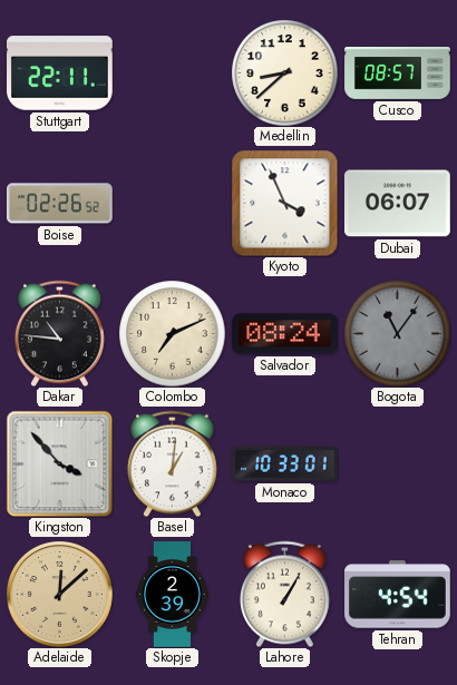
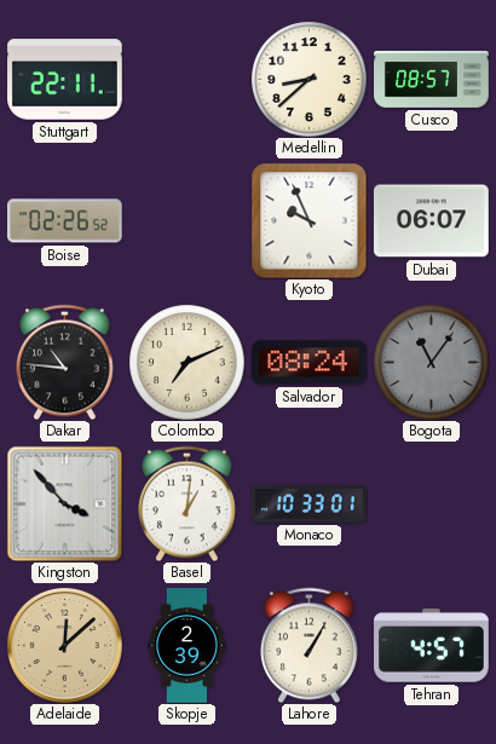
Kyoto: 3:56 -> 9:56
Tehran: 4:54 -> 4:57
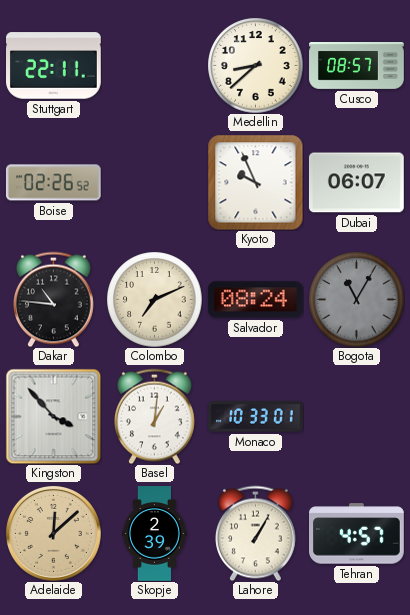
Bogota: 11:06 -> 11:05
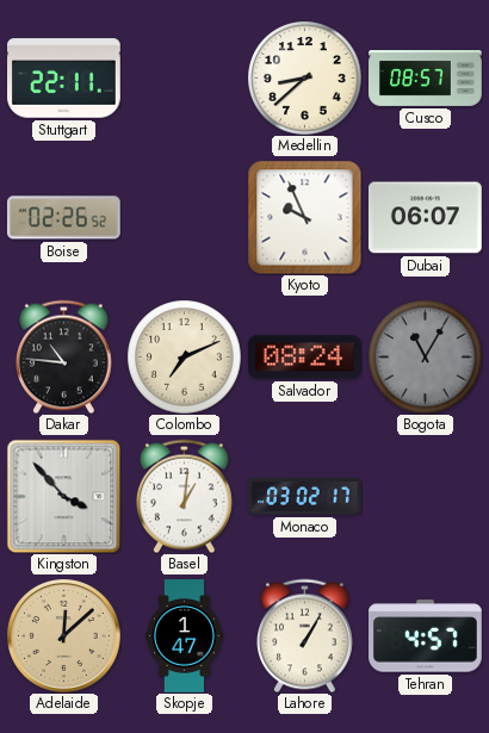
Monaco: 10:33 -> 03:02
Skopje: 2:39 -> 1:47
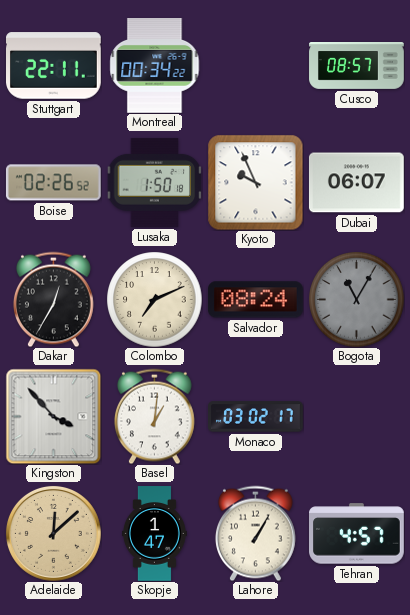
Montreal: none -> 00:34
Medellin: 8:38 -> none
Lusaka: none -> 1:50
Dakar: 10:46 -> 12:35
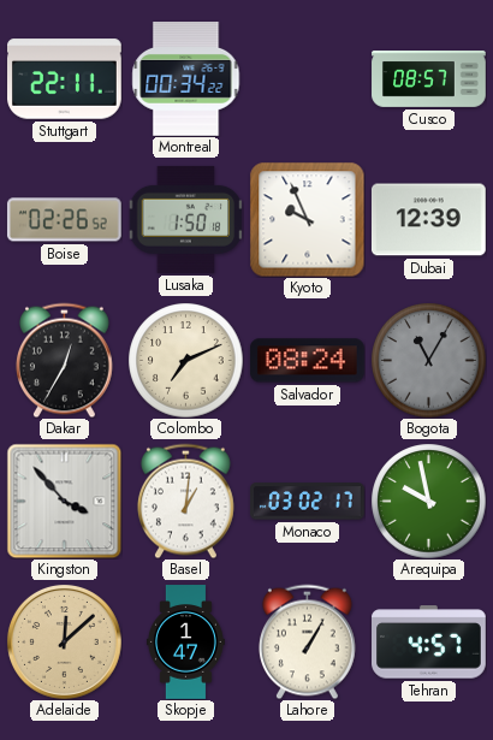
Dubai: 06:07 -> 12:39
Arequipa: none -> 9:58
